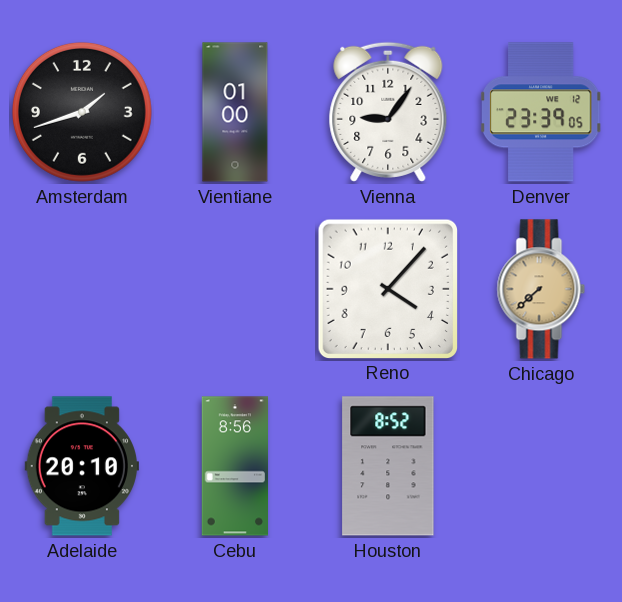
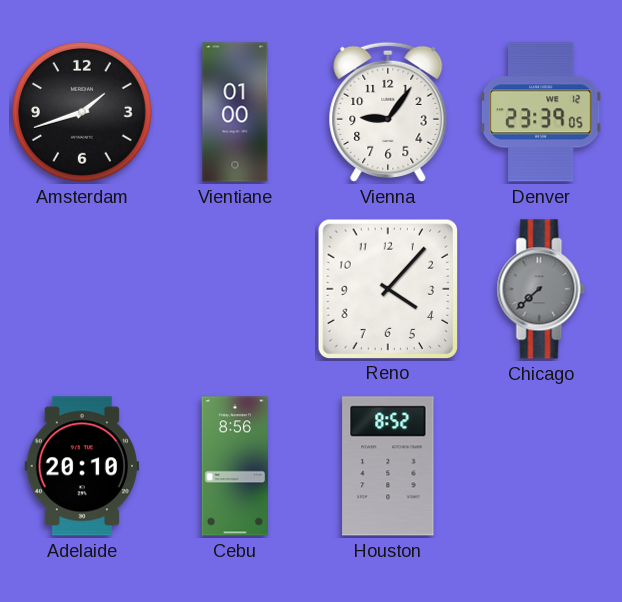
Chicago dial: champagne -> grey
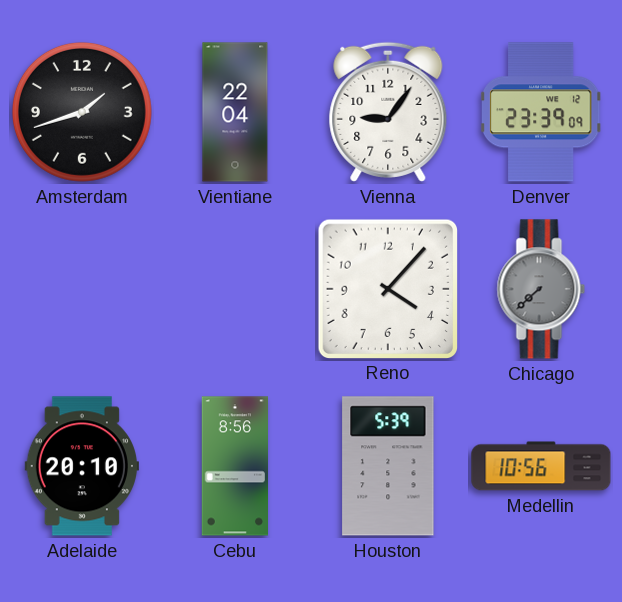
Vientiane: 01:00 -> 22:04
Denver: 23:39:05 -> 23:39:09
Houston: 8:52 -> 5:39
Medellin: none -> 10:56
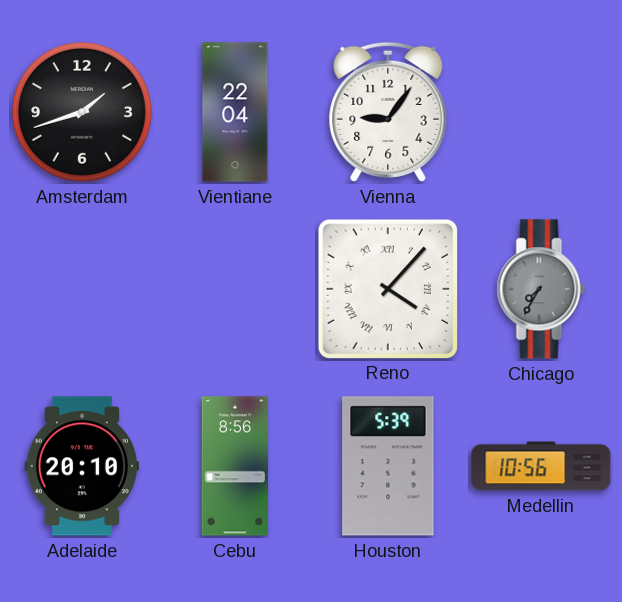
Denver: 23:39 -> none
Reno numerals: Arabic -> Roman
Chicago: 7:38 -> 7:35
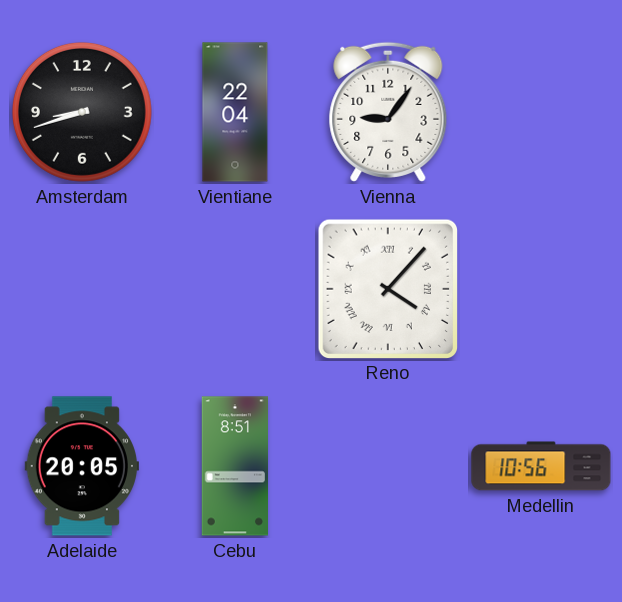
Amsterdam: 1:42 -> 8:42
Chicago: 7:35 -> none
Adelaide: 20:10 -> 20:05
Cebu: 8:56 -> 8:51
Houston: 5:39 -> none
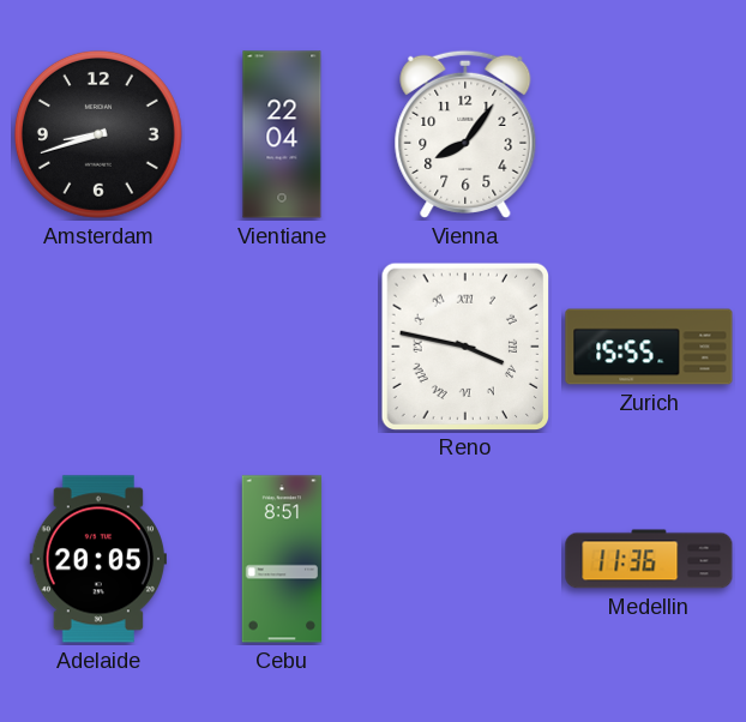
Vienna: 9:06 -> 8:06
Reno: 4:07 -> 3:47
Zurich: none -> 15:55
Medellin: 10:56 -> 11:36
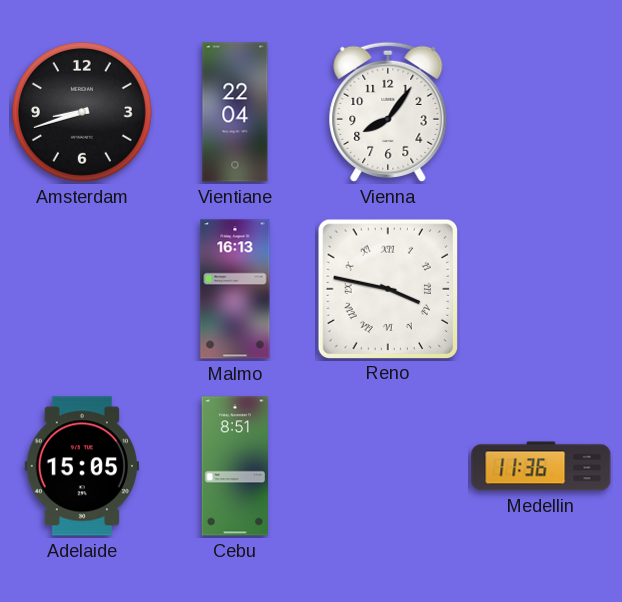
Malmo: none -> 16:13
Zurich: 15:55 -> none
Adelaide: 20:05 -> 15:05
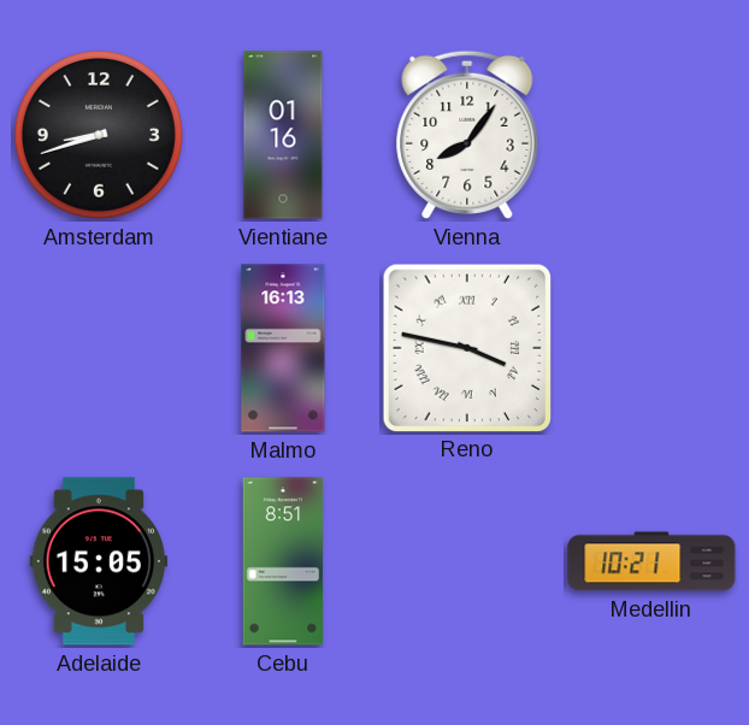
Vientiane: 22:04 -> 01:16
Medellin: 11:36 -> 10:21
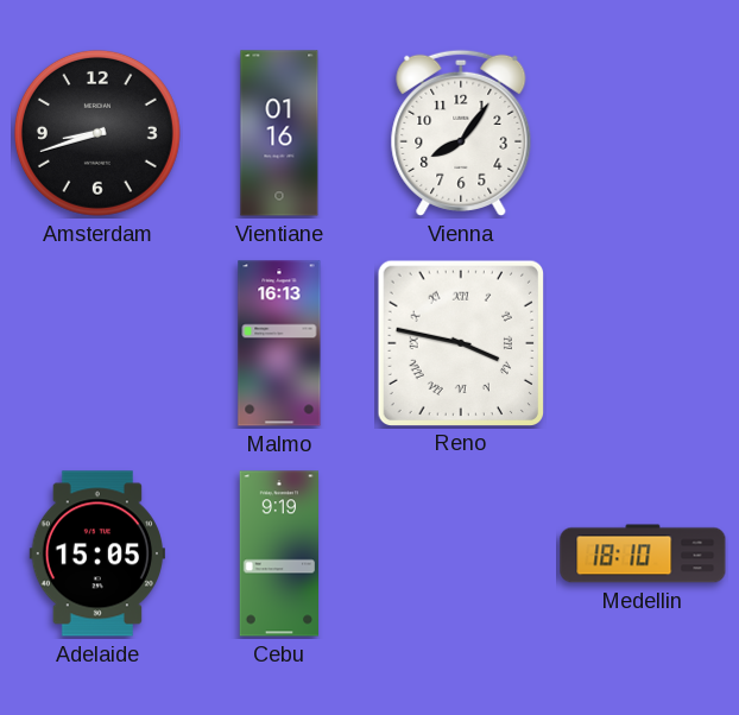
Cebu: 8:51 -> 9:19
Medellin: 10:21 -> 18:10
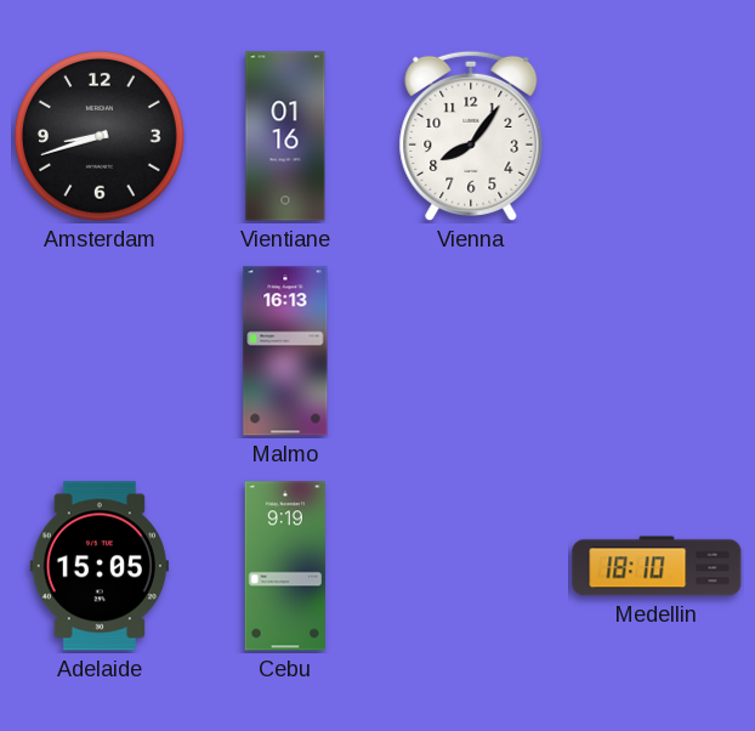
Reno: 3:47 -> none
